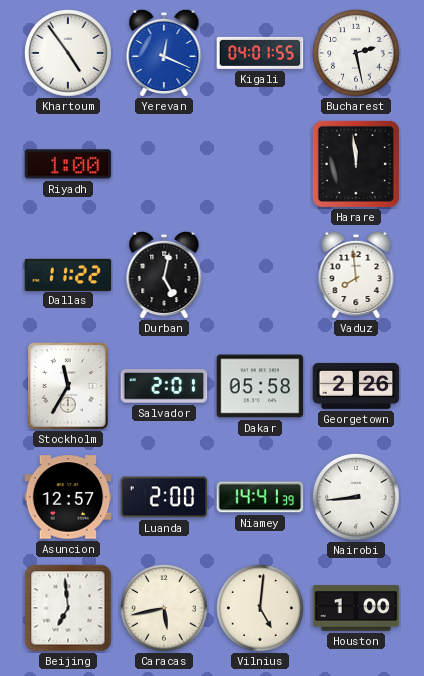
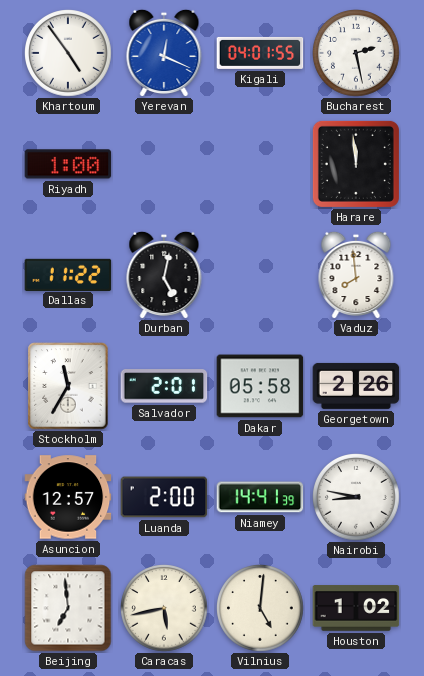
Nairobi: 8:44 -> 8:47
Houston: 1:00 -> 1:02
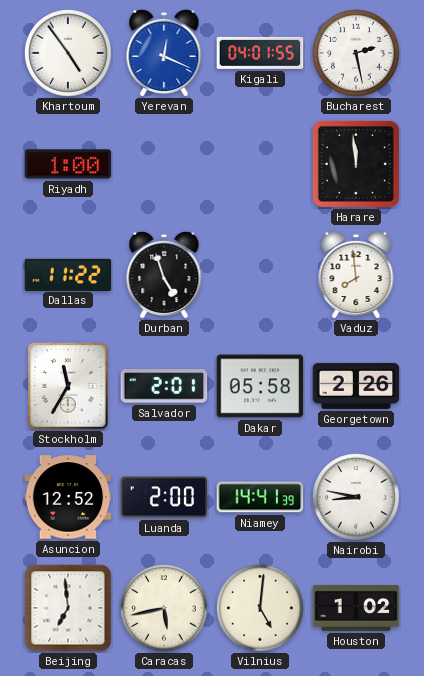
Durban: 5:02 -> 4:57
Asuncion: 12:57 -> 12:52
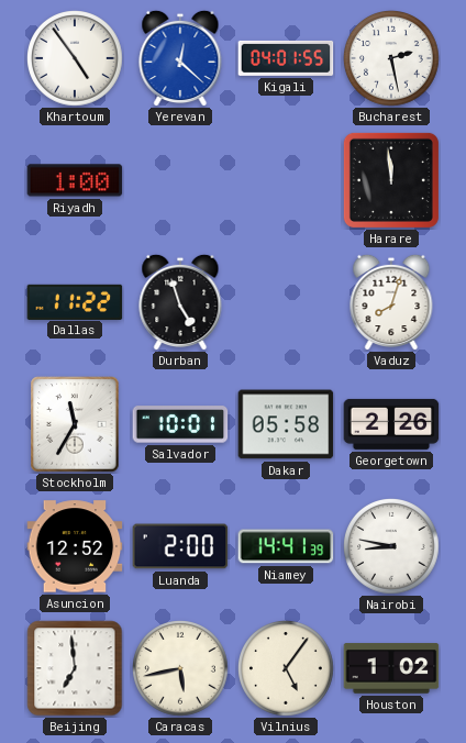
Yerevan: 12:19 -> 12:22
Vaduz: 7:59 -> 8:03
Salvador: 2:01 -> 10:01
Vilnius: 5:01 -> 5:06
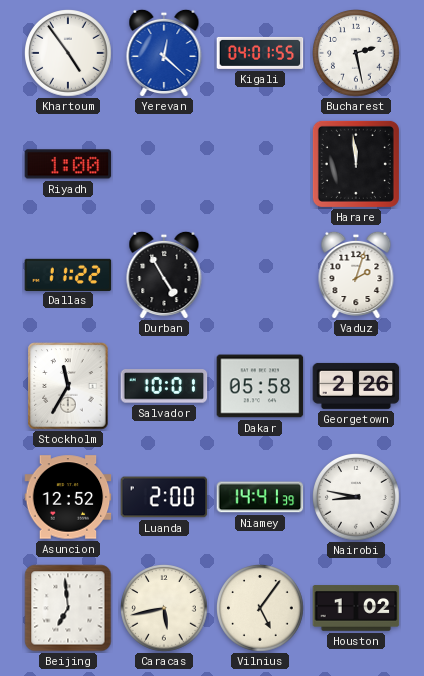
Durban: 4:57 -> 4:55
Vaduz: 8:03 -> 2:03
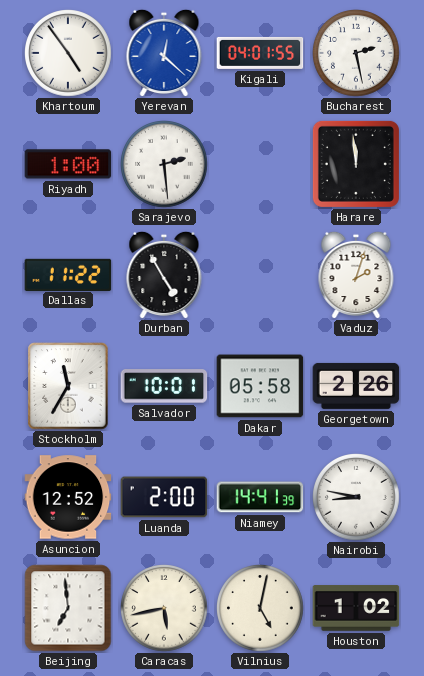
Sarajevo: none -> 2:29
Vilnius: 5:06 -> 5:02
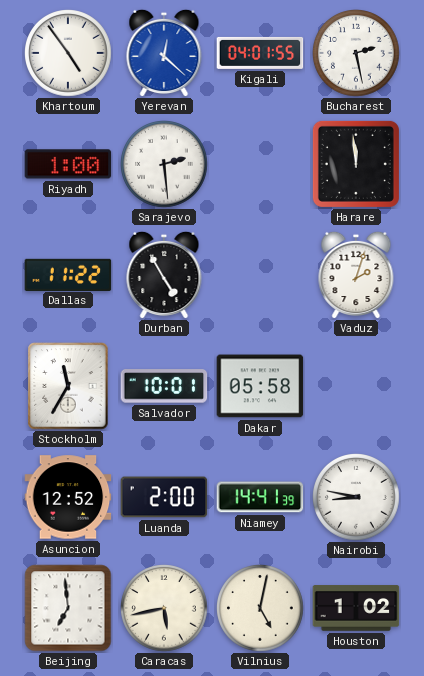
Georgetown: 2:26 -> none
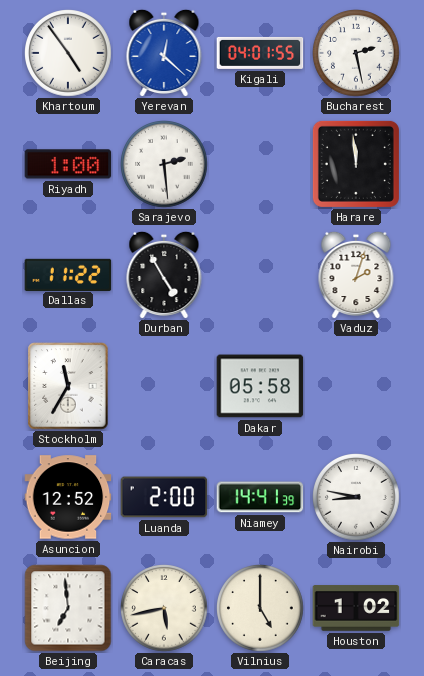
Salvador: 10:01 -> none
Vilnius: 5:02 -> 5:00
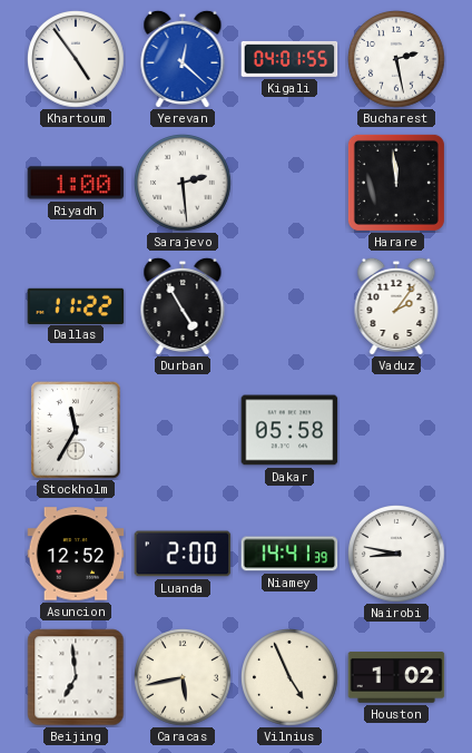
Vaduz: 2:03 -> 2:06
Vilnius: 5:00 -> 4:56
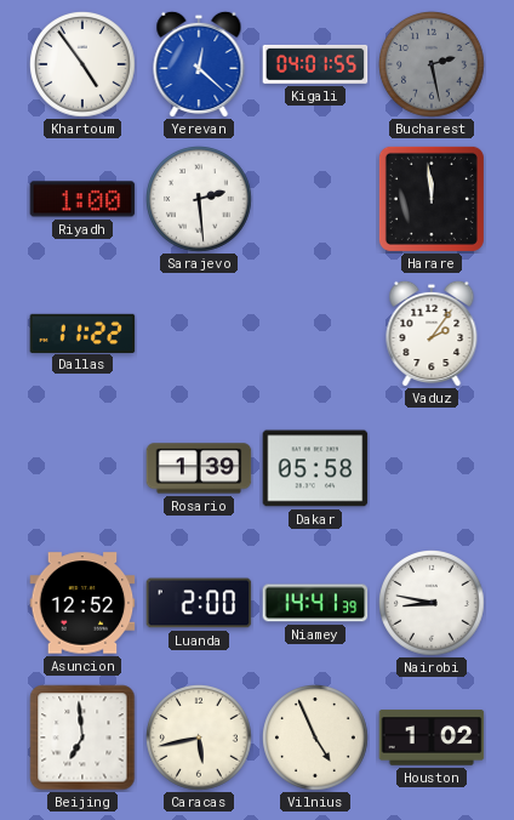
Bucharest dial: white -> grey
Durban: 4:55 -> none
Stockholm: 11:35 -> none
Rosario: none -> 1:39
